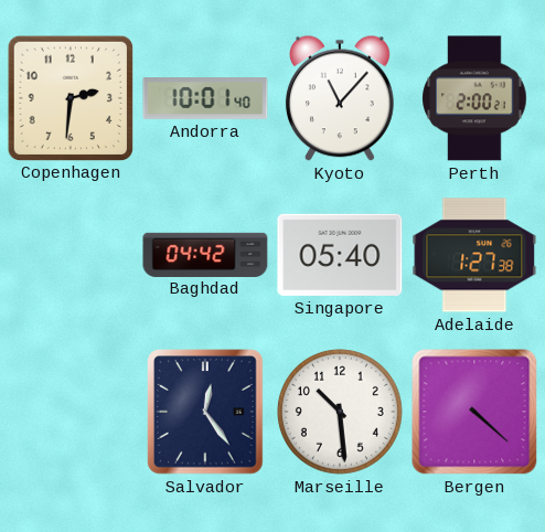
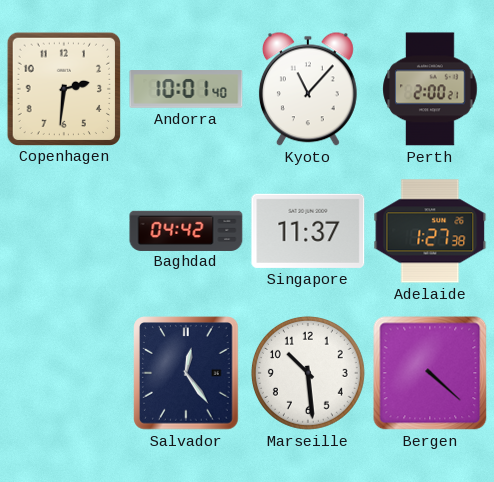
Singapore: 05:40 -> 11:37
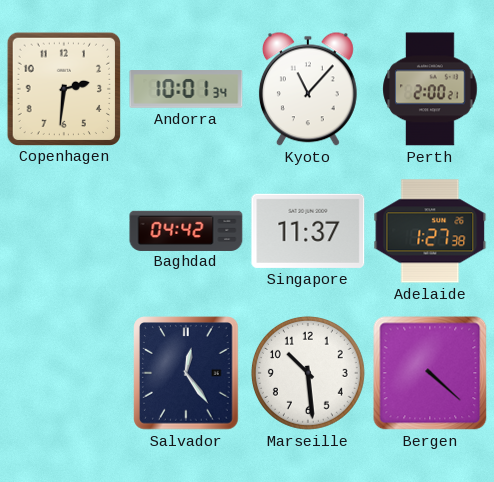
Andorra: 10:01:40 -> 10:01:34
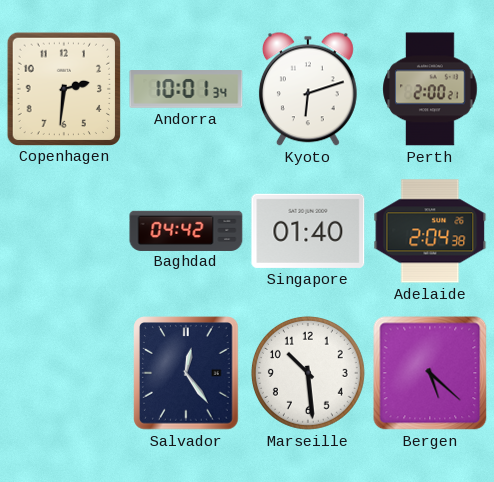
Kyoto: 11:07 -> 6:12
Singapore: 11:37 -> 01:40
Adelaide: 1:27 -> 2:04
Bergen: 4:22 -> 5:22
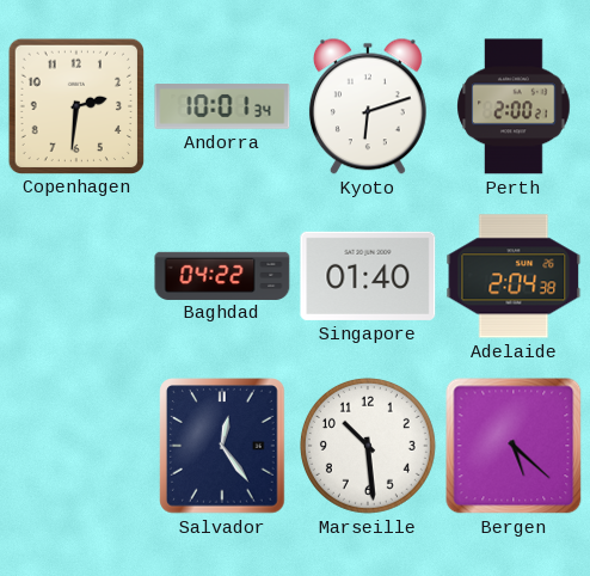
Baghdad: 04:42 -> 04:22
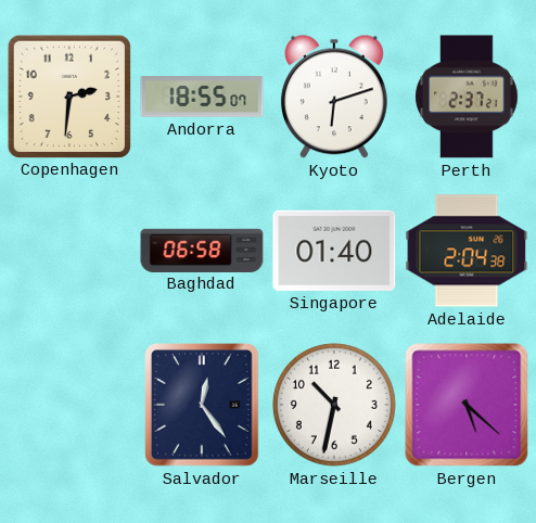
Andorra: 10:01 -> 18:55
Perth: 2:00 -> 2:37
Baghdad: 04:22 -> 06:58
Marseille: 10:29 -> 10:32
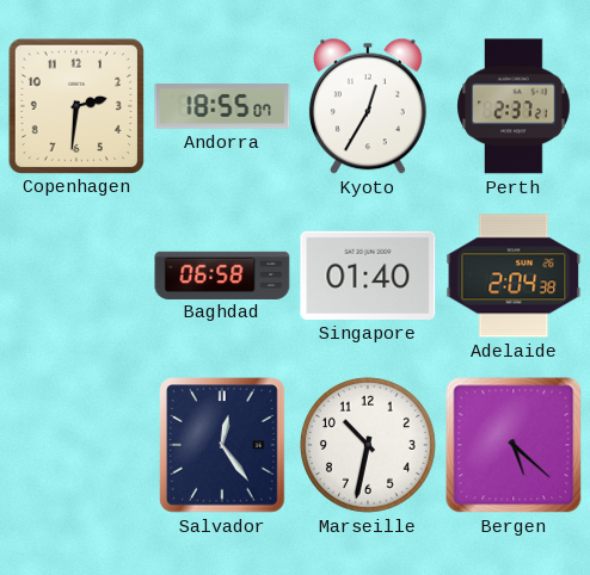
Kyoto: 6:12 -> 12:35
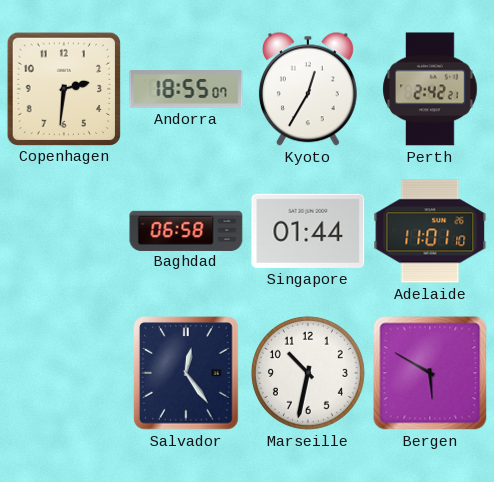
Perth: 2:37 -> 2:42
Singapore: 01:40 -> 01:44
Adelaide: 2:04 -> 11:01
Bergen: 5:22 -> 5:50
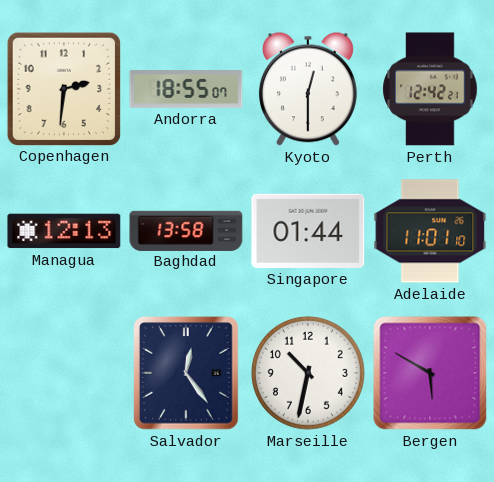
Kyoto: 12:35 -> 12:30
Perth: 2:42 -> 12:42
Managua: none -> 12:13
Baghdad: 06:58 -> 13:58
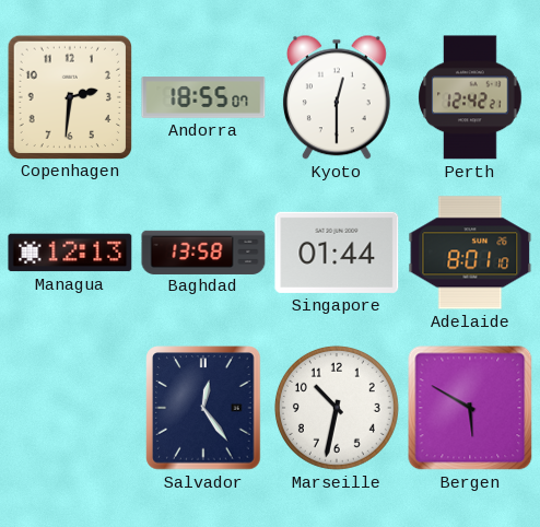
Adelaide: 11:01 -> 8:01
